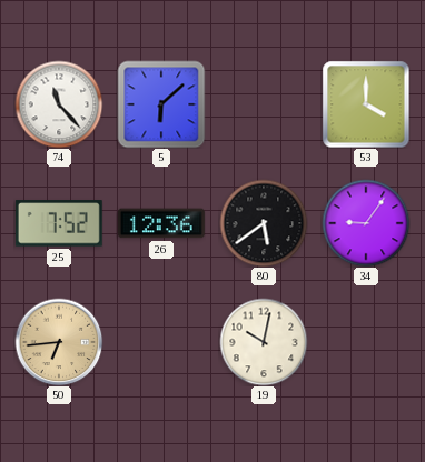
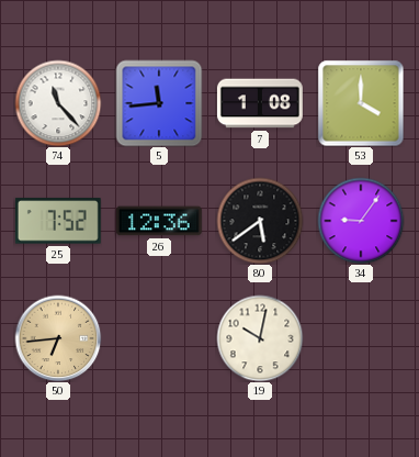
5: 6:08 -> 11:44
7: none -> 1:08
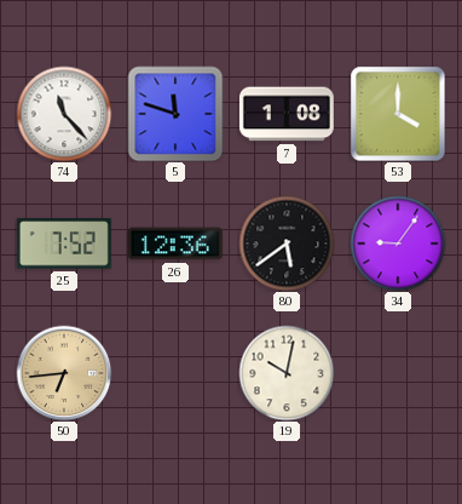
5: 11:44 -> 11:48
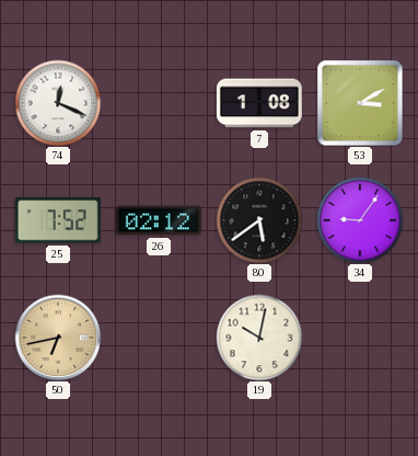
74: 11:23 -> 12:19
5: 11:48 -> none
53: 4:00 -> 3:10
26: 12:36 -> 02:12
50: 6:44 -> 6:43
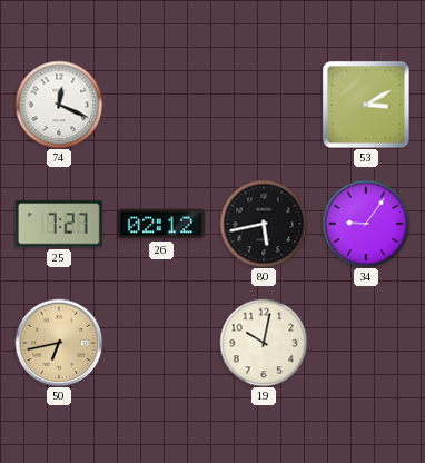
7: 1:08 -> none
25: 7:52 -> 7:27
80: 5:39 -> 5:43
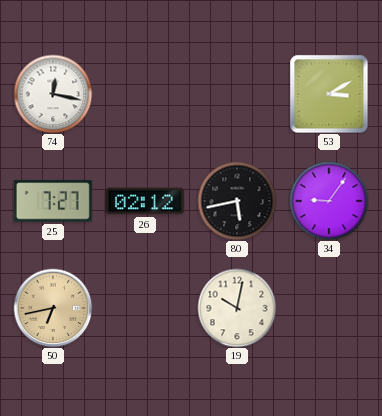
74: 12:19 -> 12:17
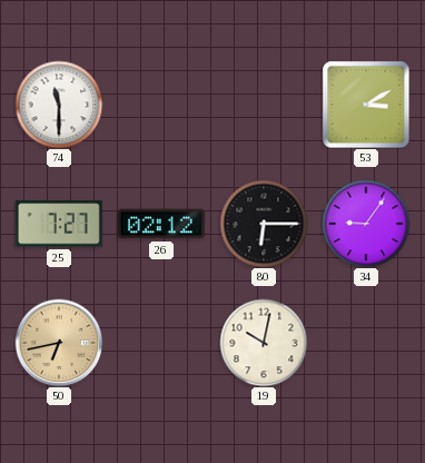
74: 12:17 -> 11:30
80: 5:43 -> 6:15
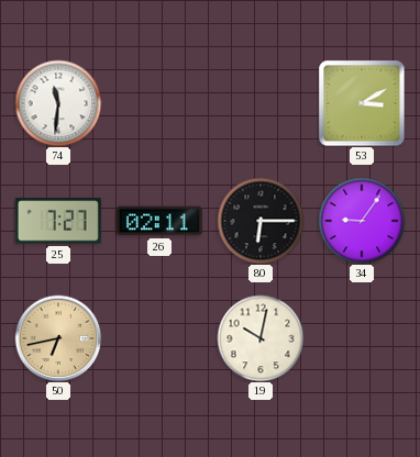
74: 11:30 -> 11:31
26: 02:12 -> 02:11
